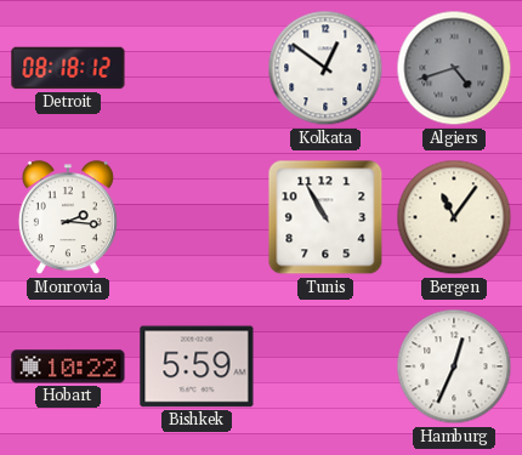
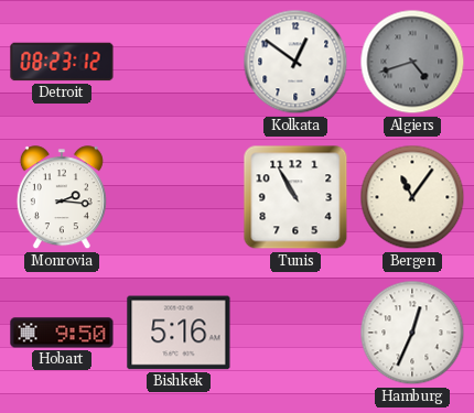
Detroit: 08:18 -> 08:23
Hobart: 10:22 -> 9:50
Bishkek: 5:59 -> 5:16
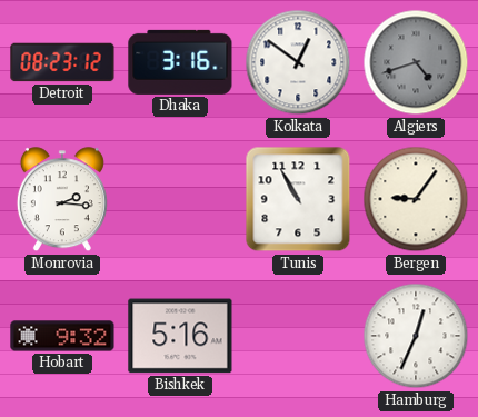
Dhaka: none -> 3:16
Bergen: 11:06 -> 9:06
Hobart: 9:50 -> 9:32
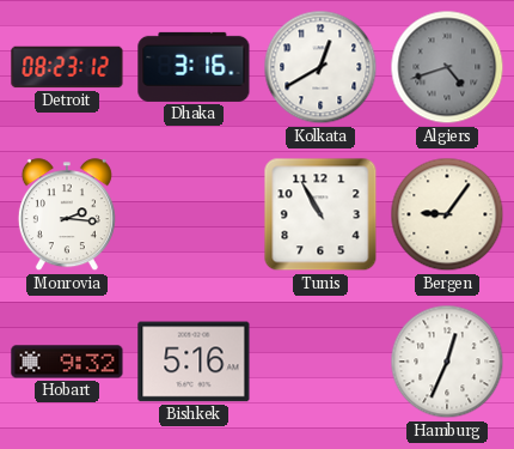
Kolkata: 12:51 -> 12:40
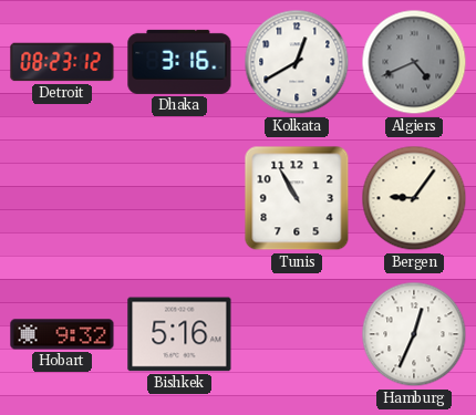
Algiers: 4:42 -> 4:41
Monrovia: 2:16 -> none
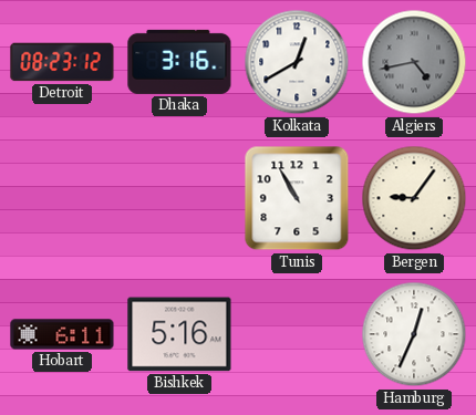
Algiers: 4:41 -> 4:43
Hobart: 9:32 -> 6:11
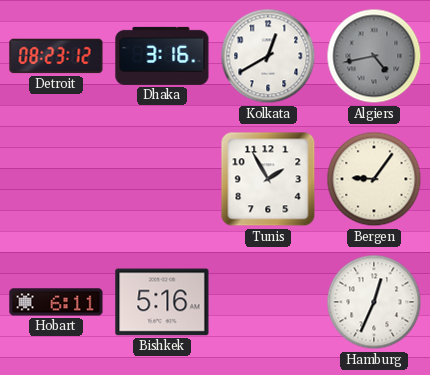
Tunis: 10:55 -> 1:55
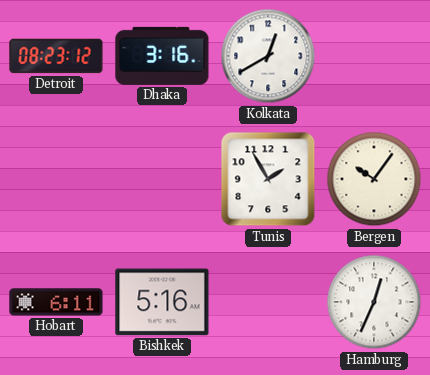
Algiers: 4:43 -> none
Bergen: 9:06 -> 10:06
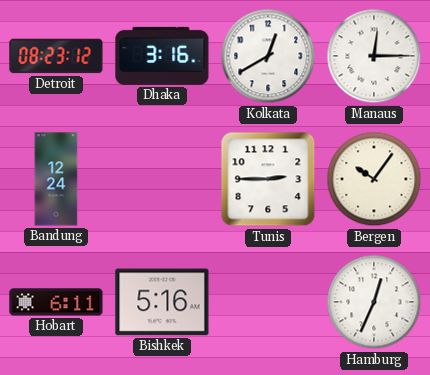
Manaus: none -> 12:15
Bandung: none -> 12:24
Tunis: 1:55 -> 2:45
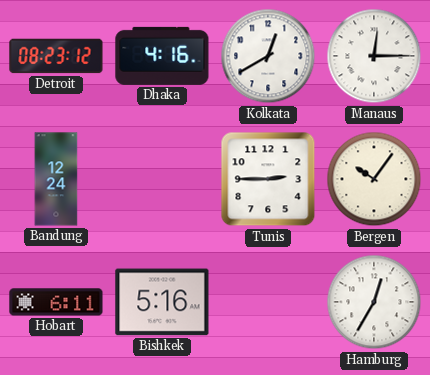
Dhaka: 3:16 -> 4:16
Hamburg: 12:34 -> 12:35
